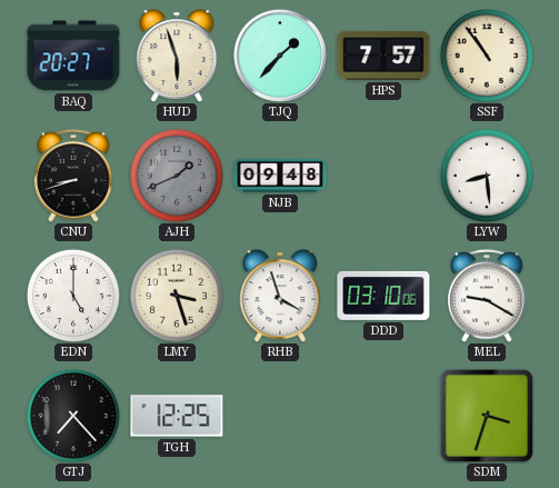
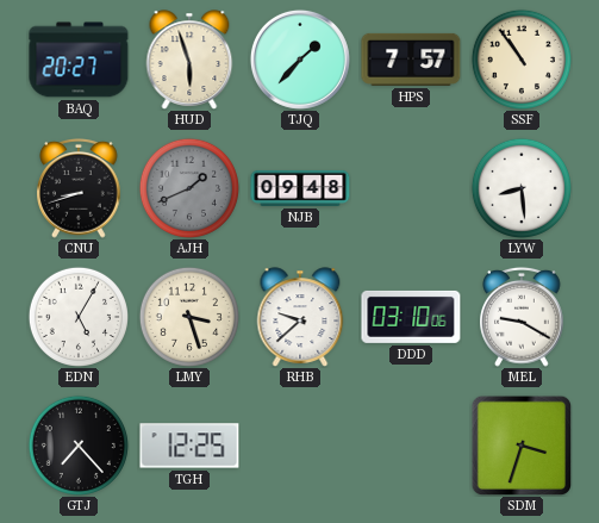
EDN: 5:00 -> 5:05
RHB: 3:57 -> 9:38
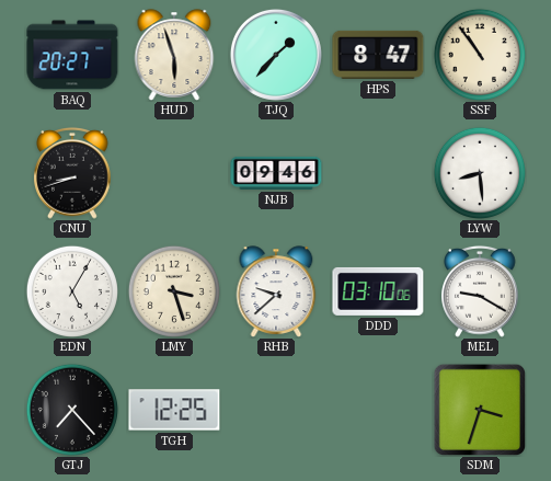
HPS: 7:57 -> 8:47
AJH: 1:41 -> none
NJB: 09:48 -> 09:46
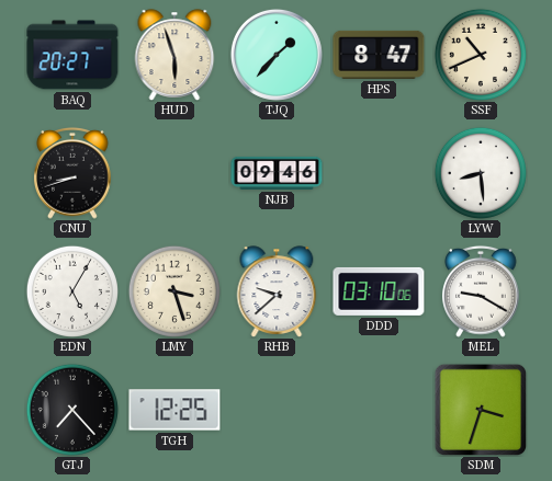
SSF: 10:54 -> 10:41
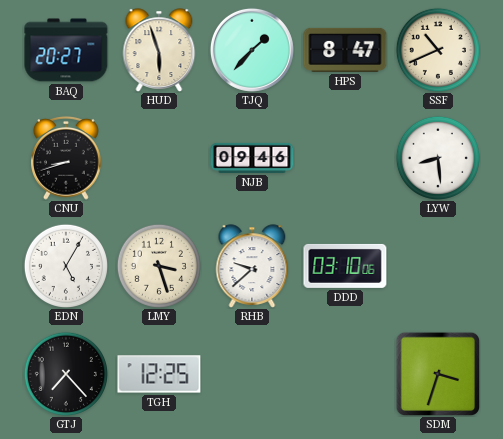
MEL: 9:20 -> none
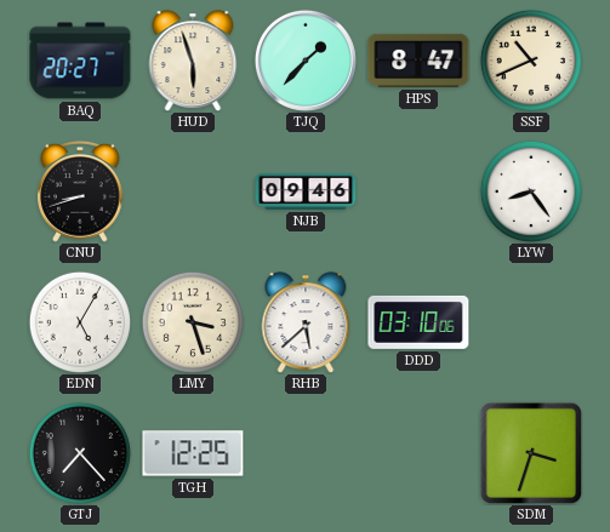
LYW: 8:29 -> 8:24
RHB: 9:38 -> 5:38
